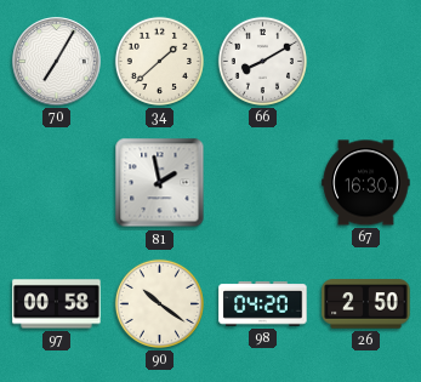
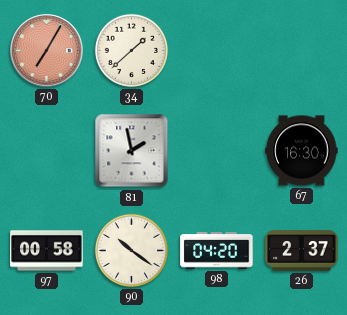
70 dial: white -> salmon
66: 8:10 -> none
26: 2:50 -> 2:37
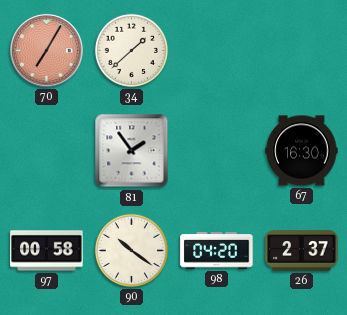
81: 1:58 -> 1:54
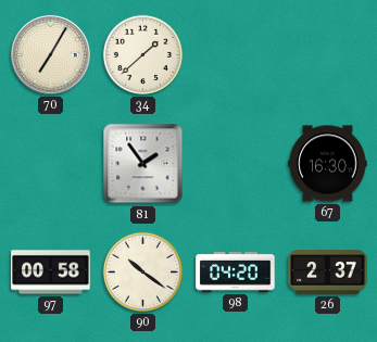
70 dial: salmon -> cream
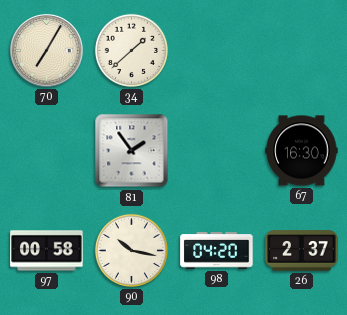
90: 10:21 -> 10:17
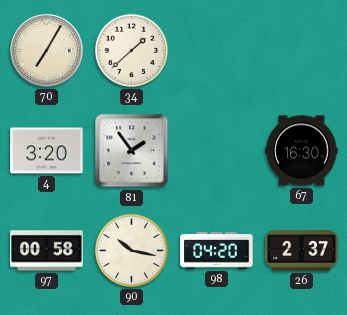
4: none -> 3:20
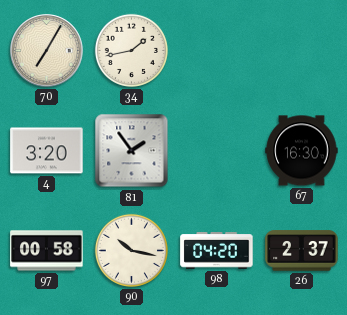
34: 1:38 -> 1:43
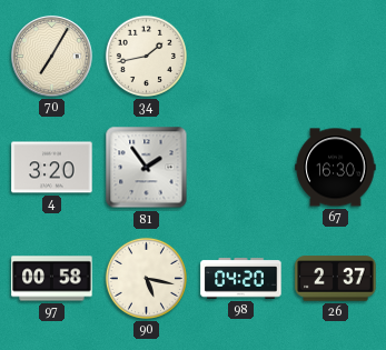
90: 10:17 -> 5:17
